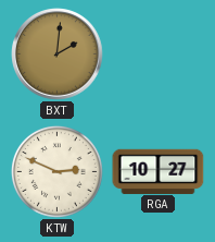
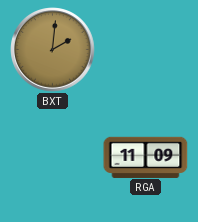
KTW: 2:49 -> none
RGA: 10:27 -> 11:09
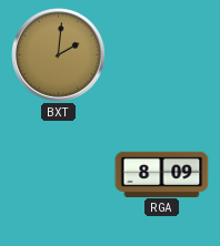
RGA: 11:09 -> 8:09
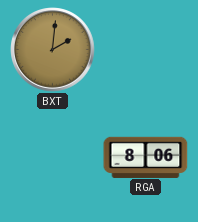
RGA: 8:09 -> 8:06
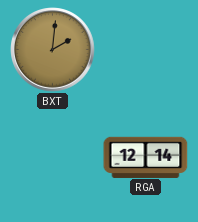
RGA: 8:06 -> 12:14
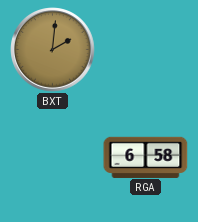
RGA: 12:14 -> 6:58
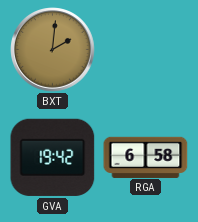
GVA: none -> 19:42
